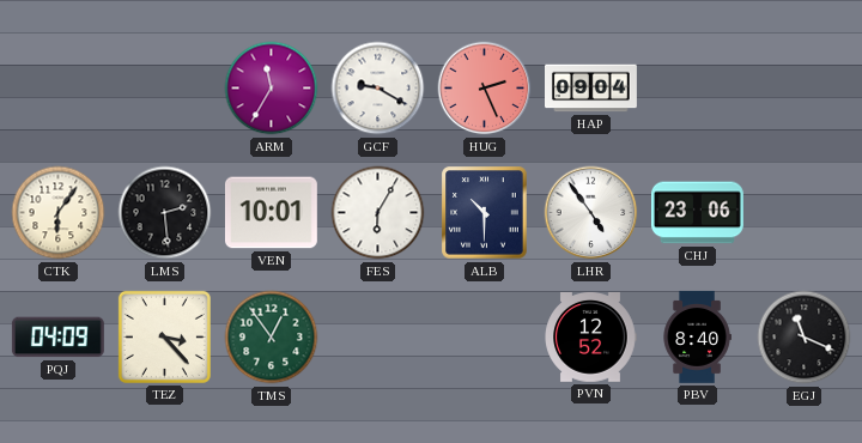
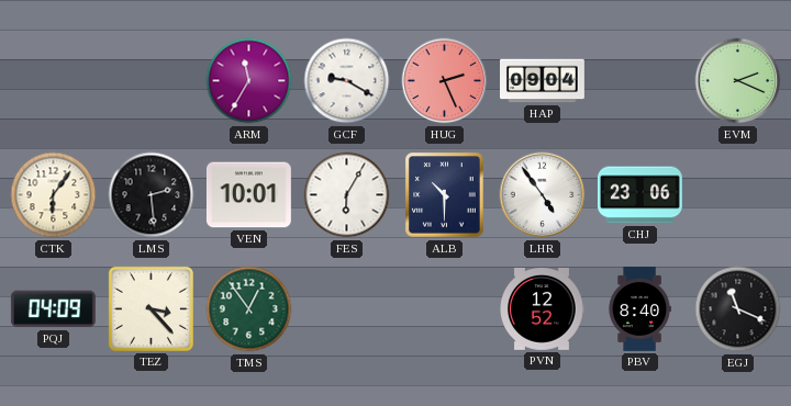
EVM: none -> 2:19
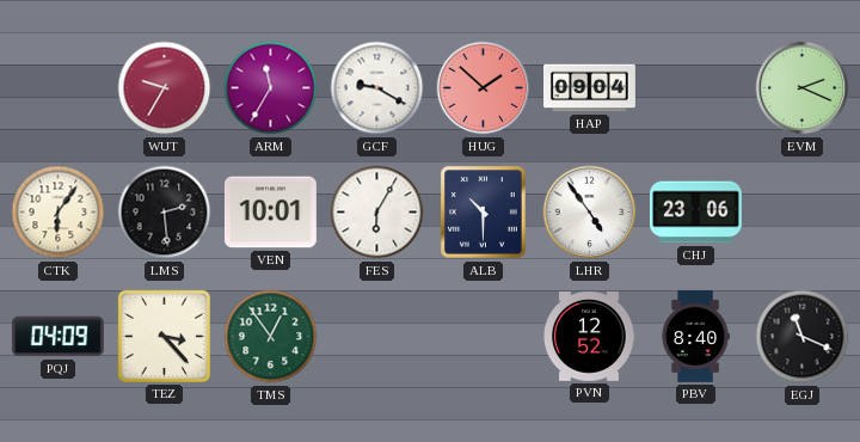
WUT: none -> 9:35
HUG: 2:26 -> 1:52
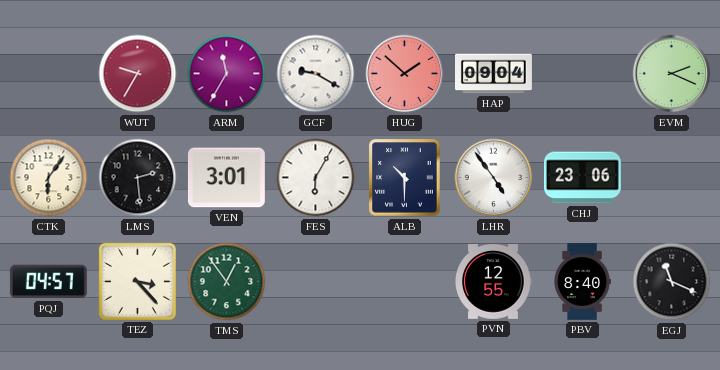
VEN: 10:01 -> 3:01
PQJ: 04:09 -> 04:57
PVN: 12:52 -> 12:55
